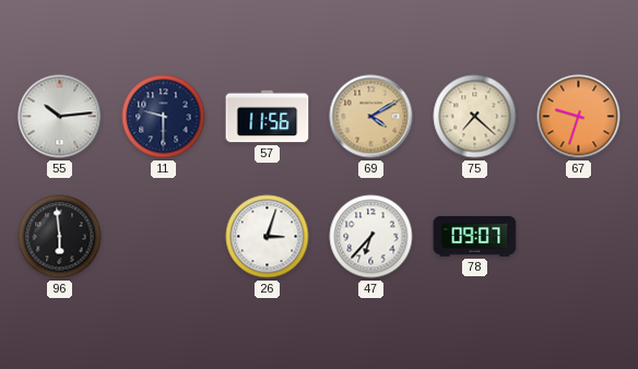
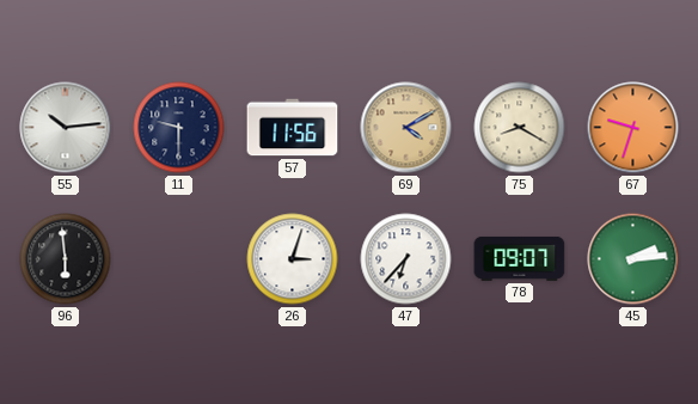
75: 7:22 -> 8:20
45: none -> 2:14
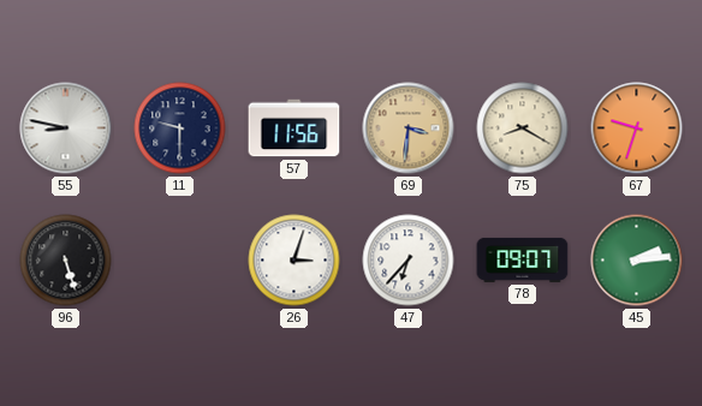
55: 10:14 -> 8:47
69: 4:10 -> 3:31
96: 5:59 -> 5:27
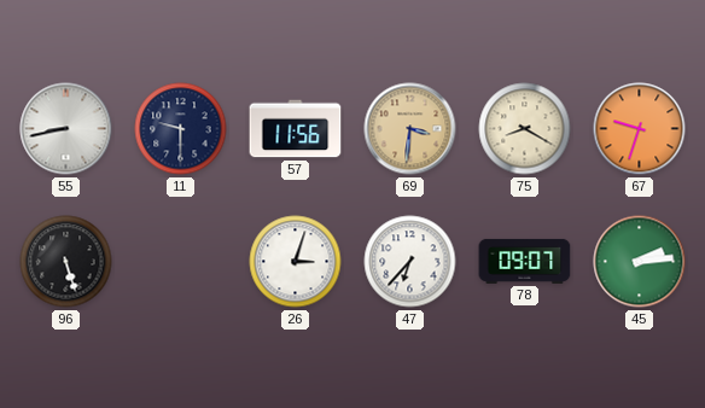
55: 8:47 -> 8:43
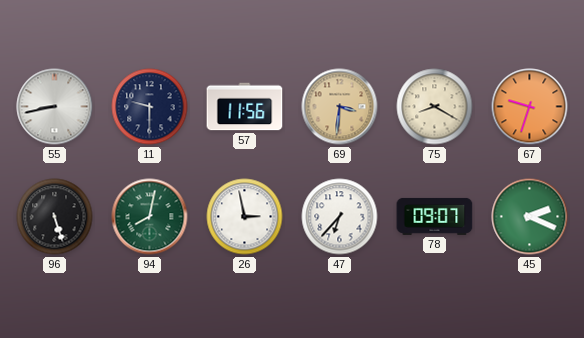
94: none -> 8:02
26: 3:03 -> 2:58
45: 2:14 -> 2:19
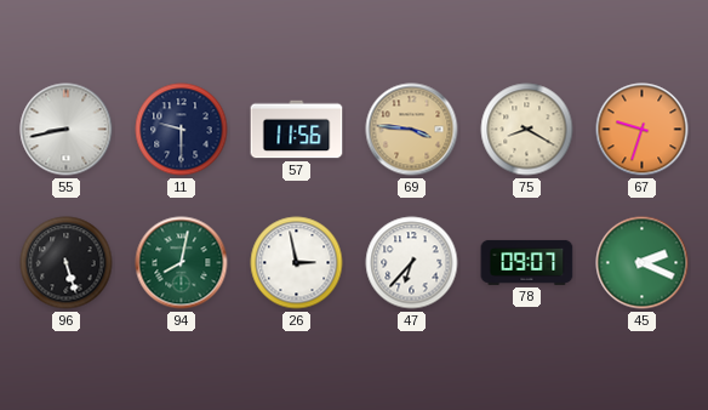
69: 3:31 -> 3:46
